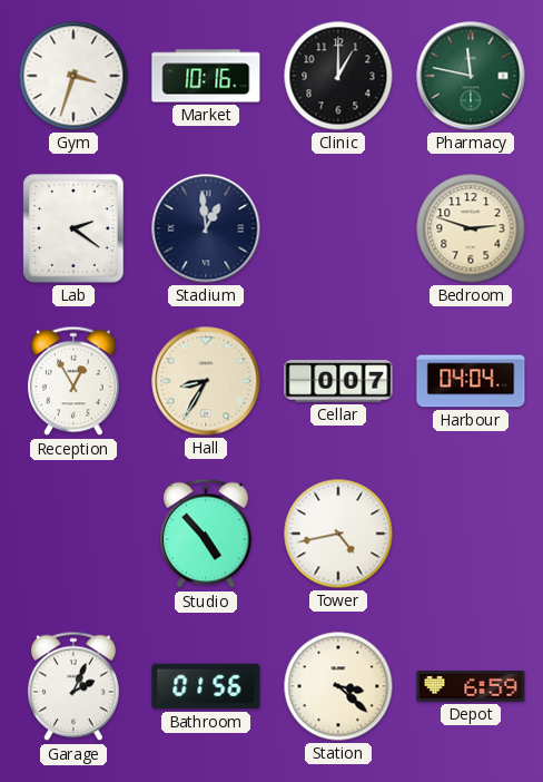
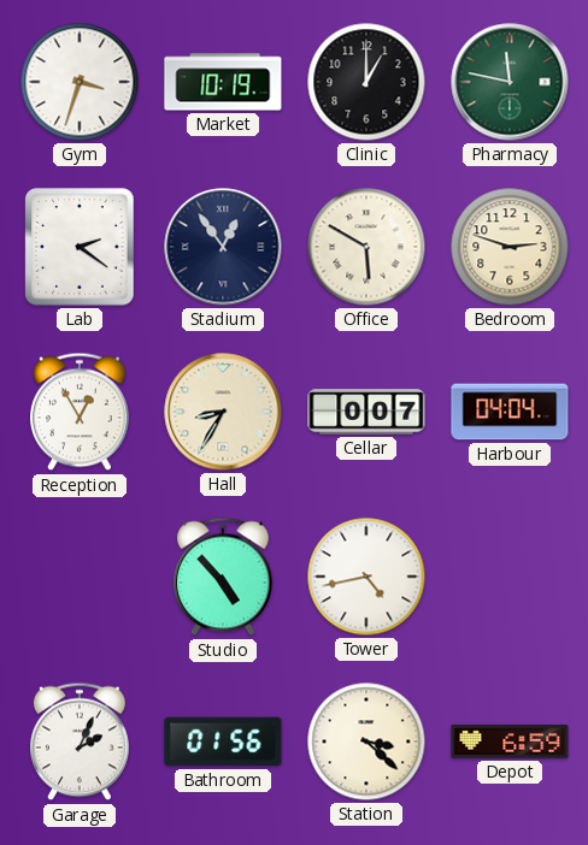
Market: 10:16 -> 10:19
Stadium: 12:59 -> 12:54
Office: none -> 5:50
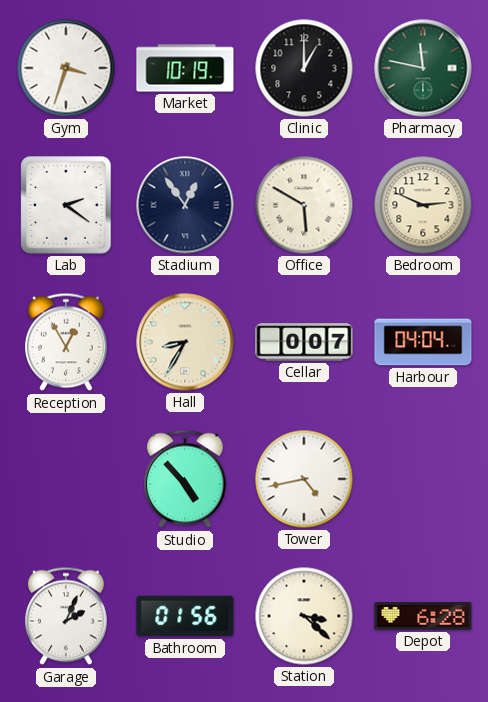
Bedroom: 2:48 -> 2:49
Depot: 6:59 -> 6:28
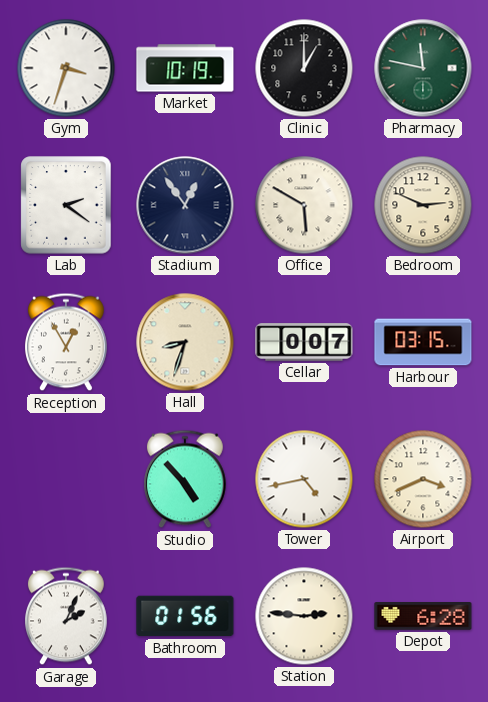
Hall: 8:35 -> 8:33
Harbour: 04:04 -> 03:15
Airport: none -> 3:41
Station: 3:22 -> 2:46
